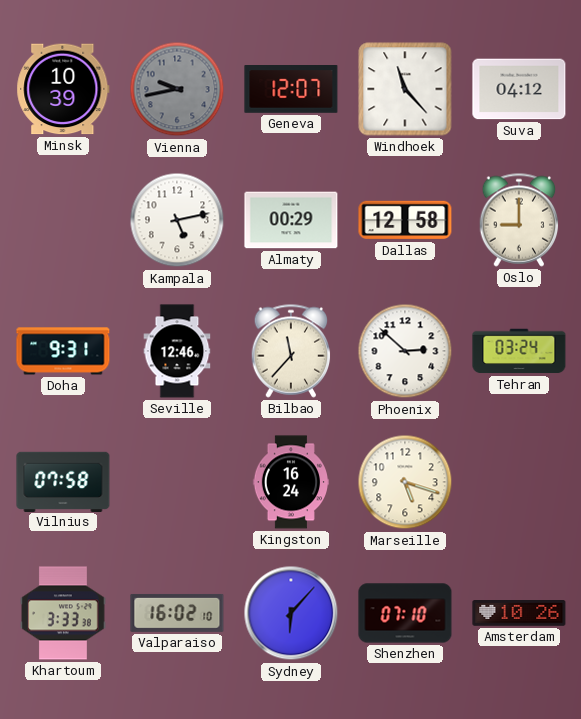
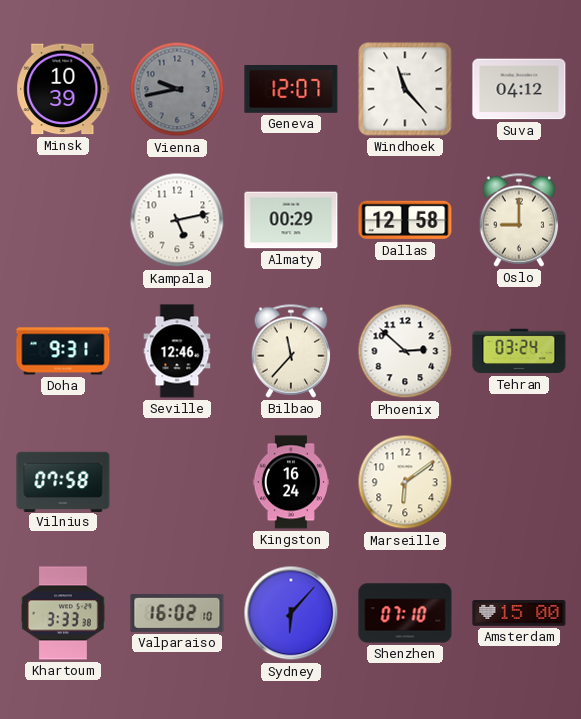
Marseille: 5:18 -> 6:09
Amsterdam: 10:26 -> 15:00
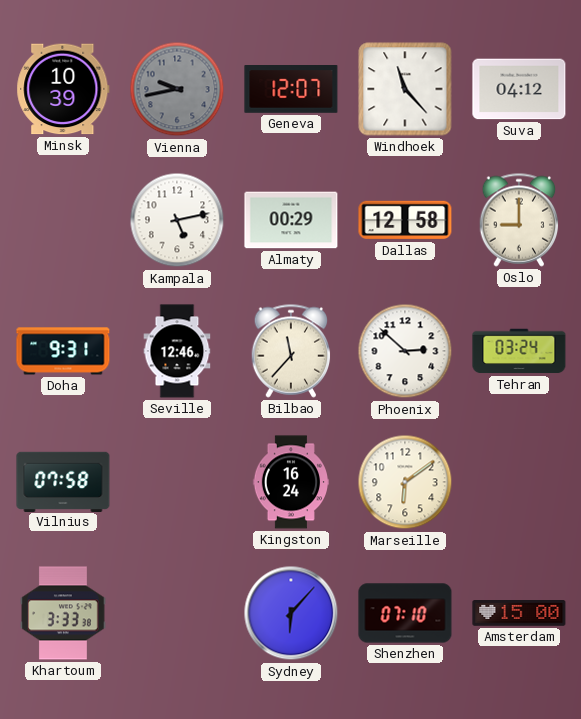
Valparaiso: 16:02 -> none
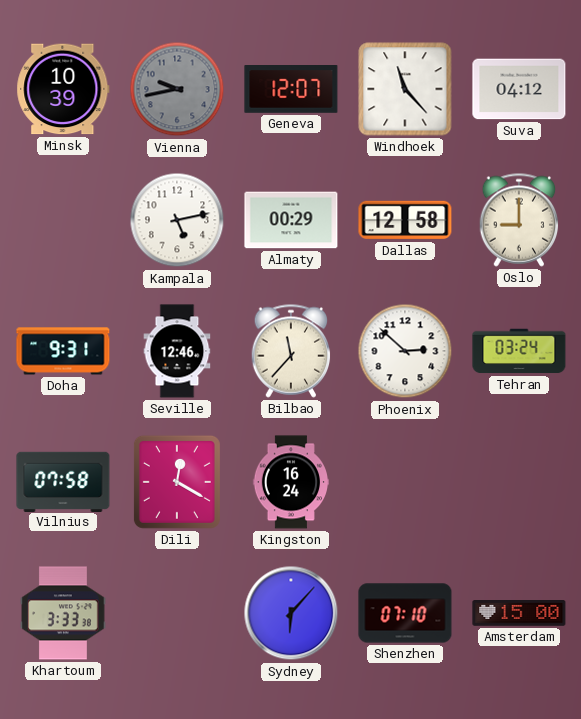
Dili: none -> 12:20
Marseille: 6:09 -> none
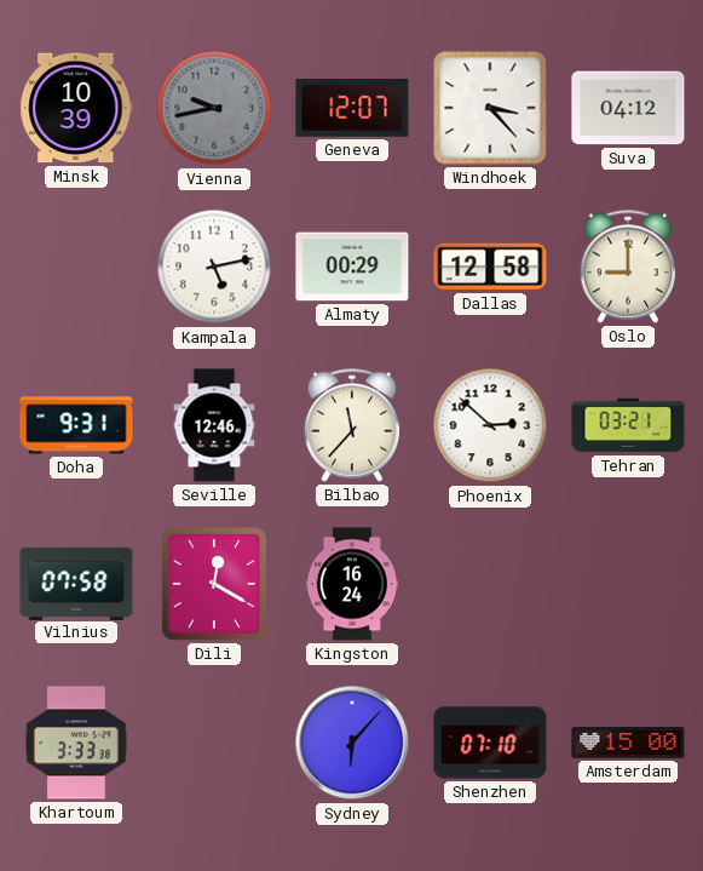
Windhoek: 11:23 -> 3:23
Tehran: 03:24 -> 03:21
